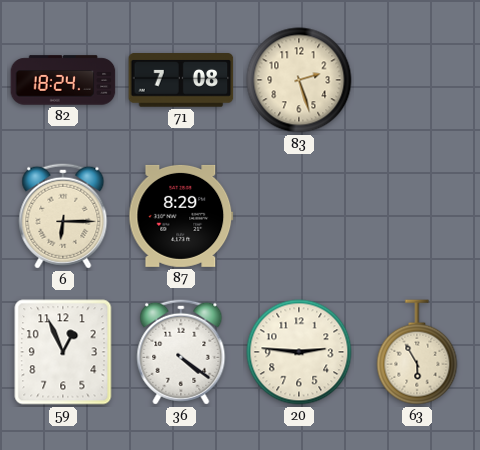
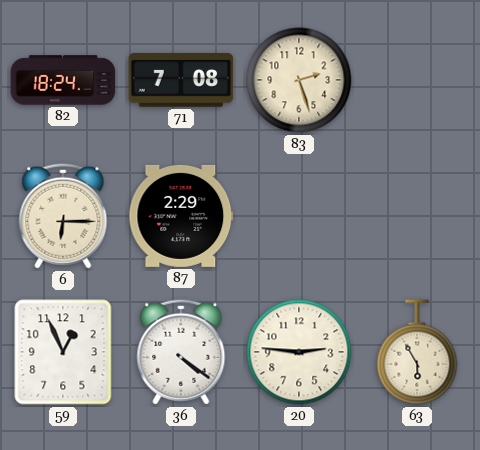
87: 8:29 -> 2:29
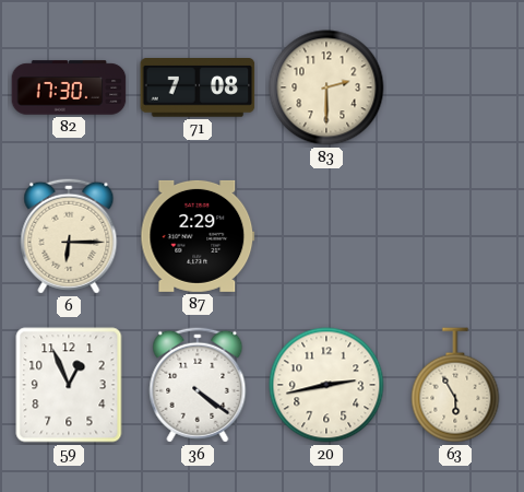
82: 18:24 -> 17:30
83: 2:27 -> 2:30
20: 2:46 -> 2:43
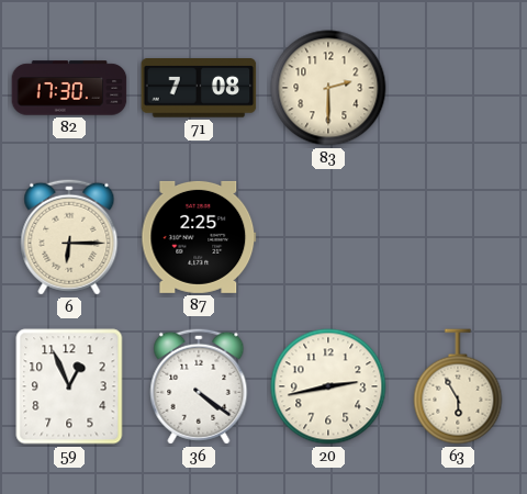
87: 2:29 -> 2:25
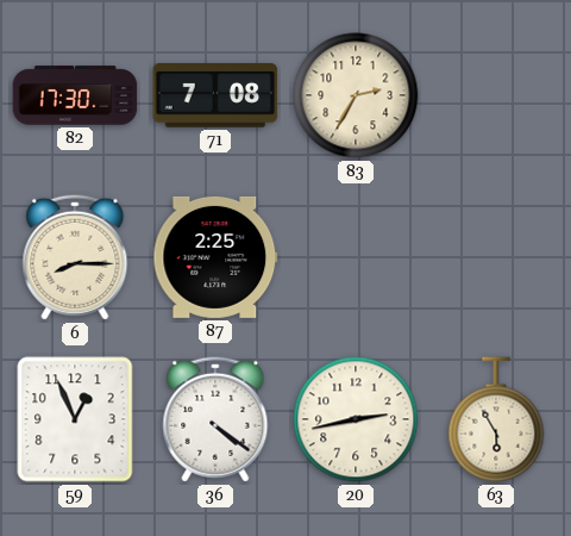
83: 2:30 -> 2:35
6: 6:15 -> 8:15
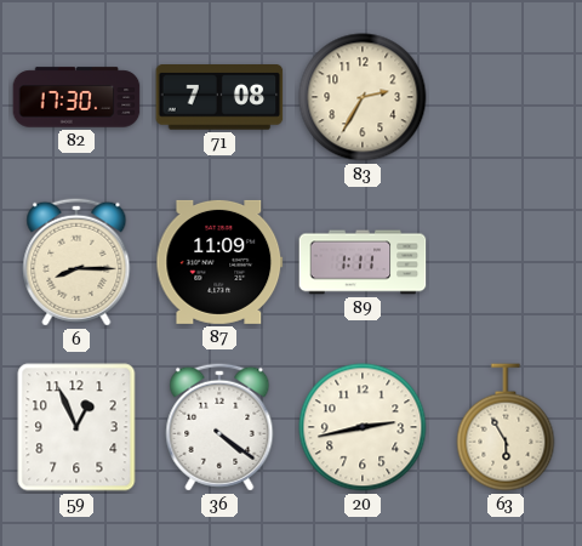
87: 2:25 -> 11:09
89: none -> 1:11
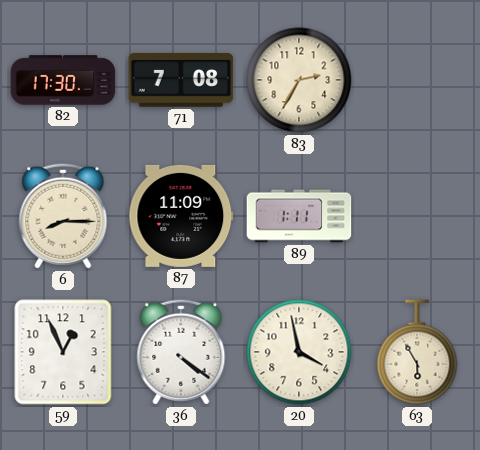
20: 2:43 -> 3:58
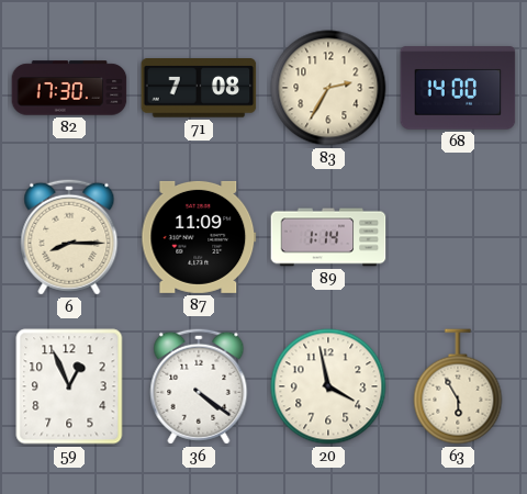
68: none -> 14:00
89: 1:11 -> 1:14
